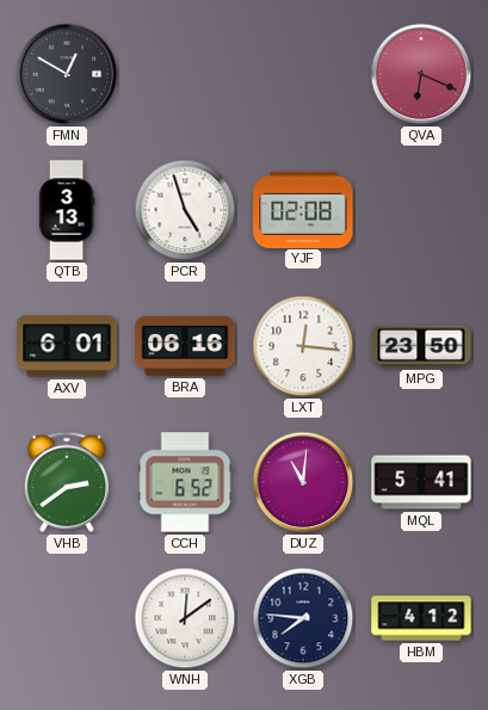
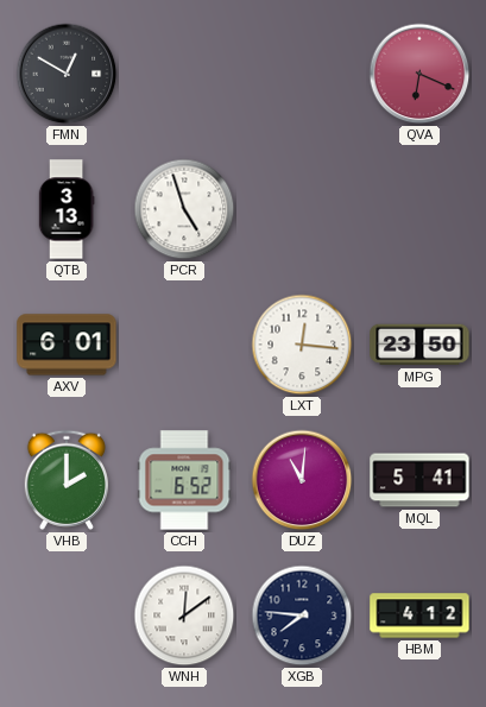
YJF: 02:08 -> none
BRA: 06:16 -> none
VHB: 2:39 -> 2:00
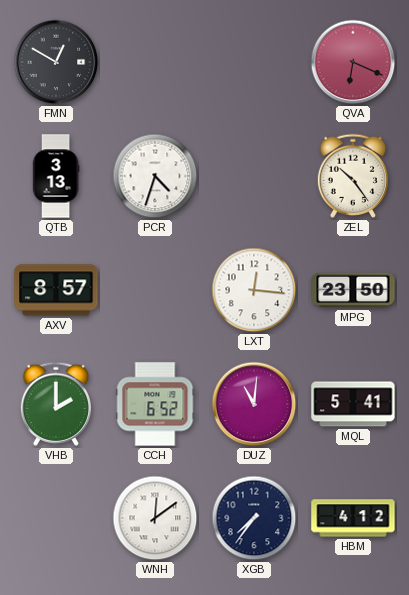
PCR: 4:57 -> 4:33
ZEL: none -> 10:24
AXV: 6:01 -> 8:57
XGB: 7:46 -> 7:36
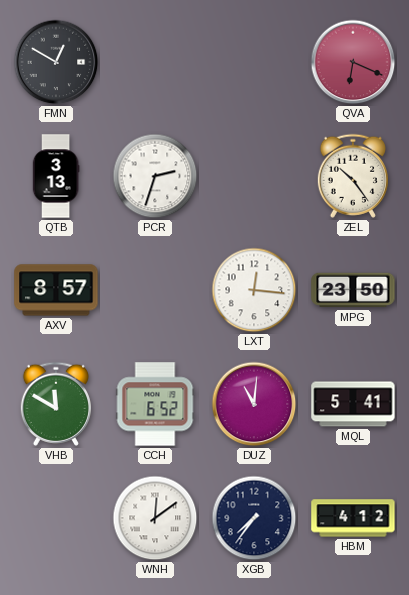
PCR: 4:33 -> 2:33
VHB: 2:00 -> 11:50
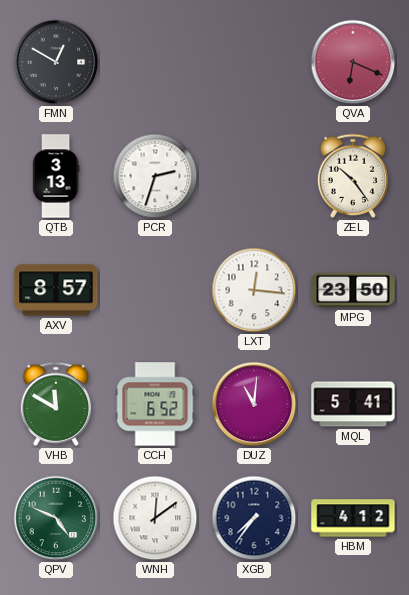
QPV: none -> 4:49
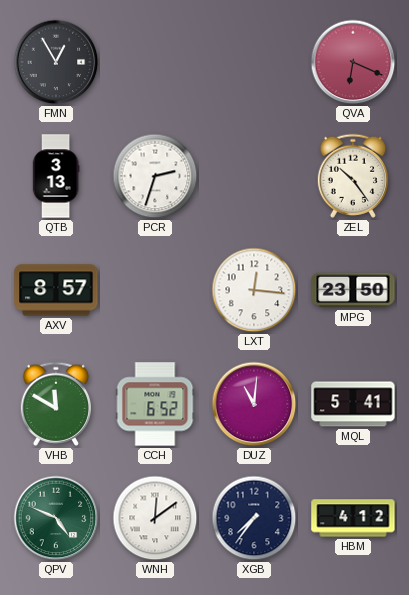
FMN: 12:50 -> 12:55
